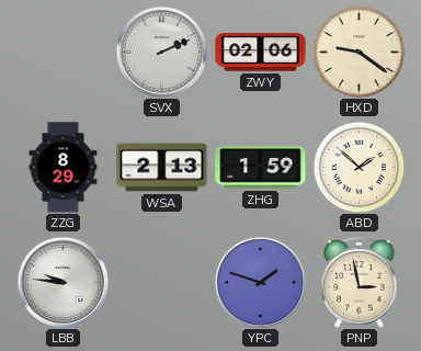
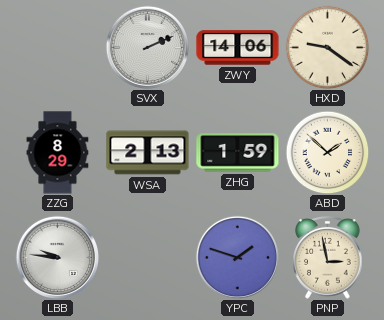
ZWY: 02:06 -> 14:06
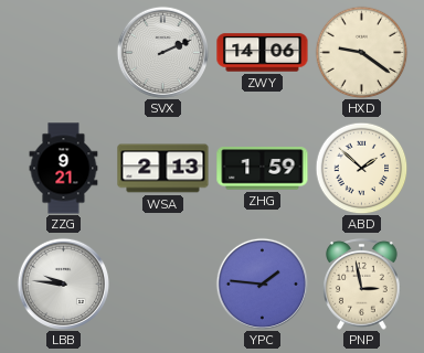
ZZG: 8:29 -> 9:21
YPC: 1:48 -> 1:46
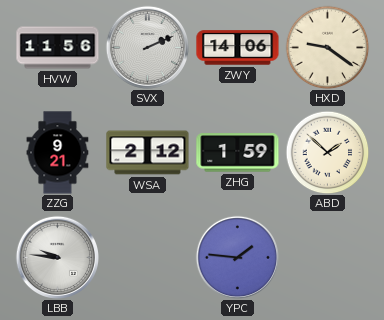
HVW: none -> 11:56
WSA: 2:13 -> 2:12
PNP: 2:58 -> none
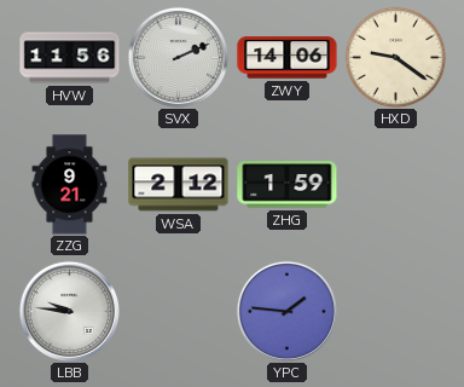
ABD: 1:52 -> none
